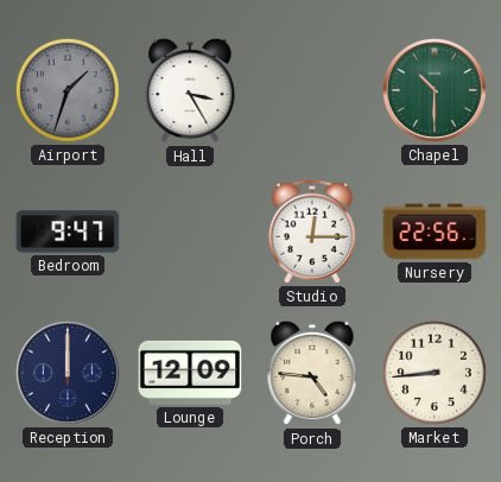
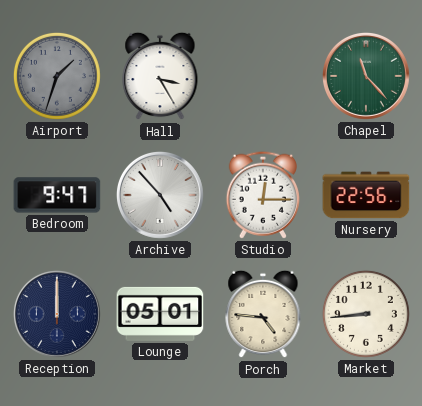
Chapel: 10:30 -> 11:23
Archive: none -> 4:53
Lounge: 12:09 -> 05:01
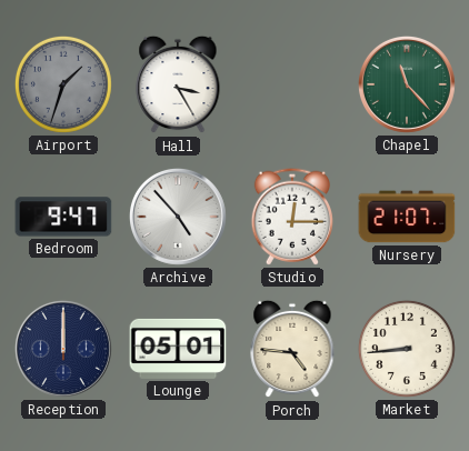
Nursery: 22:56 -> 21:07
